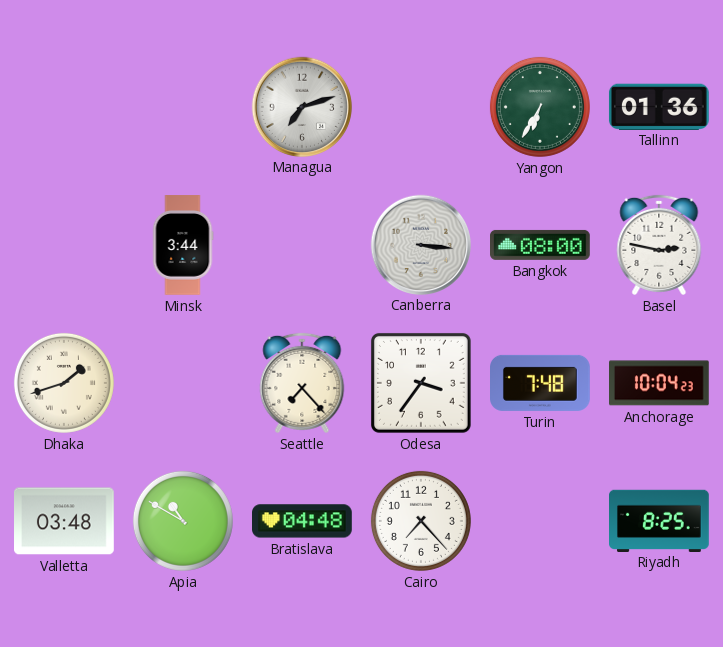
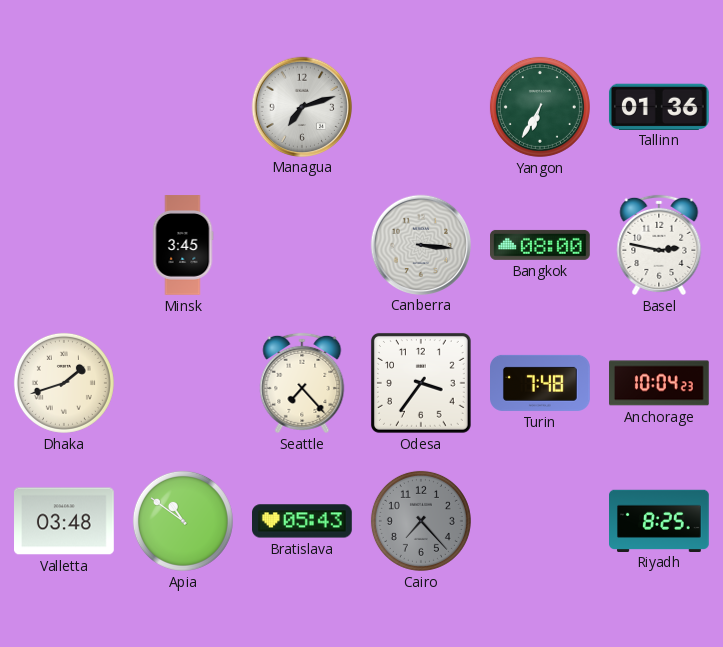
Minsk: 3:44 -> 3:45
Apia: 10:50 -> 10:51
Bratislava: 04:48 -> 05:43
Cairo dial: white -> grey
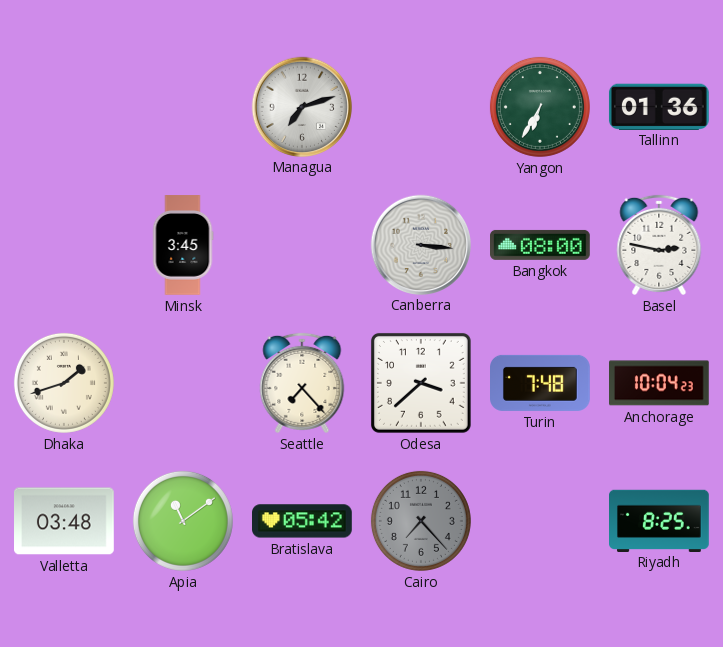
Odesa: 3:36 -> 3:38
Apia: 10:51 -> 11:09
Bratislava: 05:43 -> 05:42
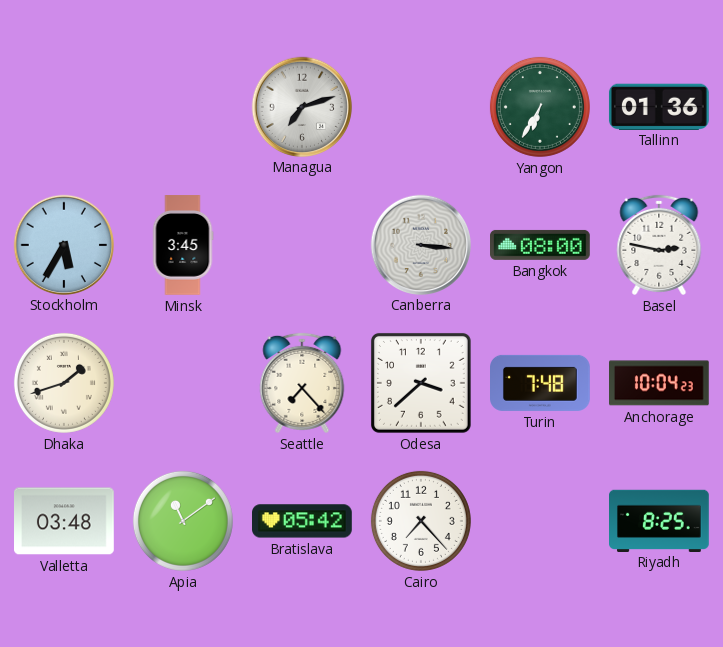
Stockholm: none -> 5:35
Cairo dial: grey -> white
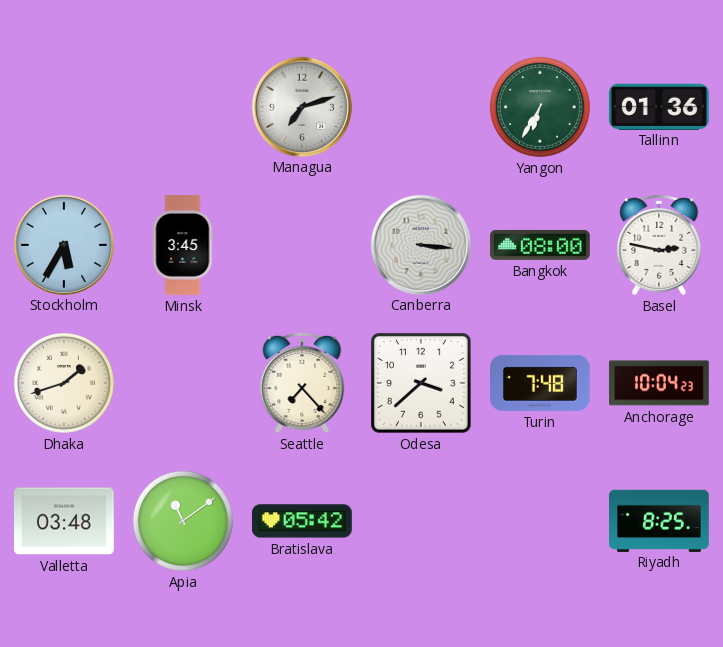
Cairo: 7:23 -> none
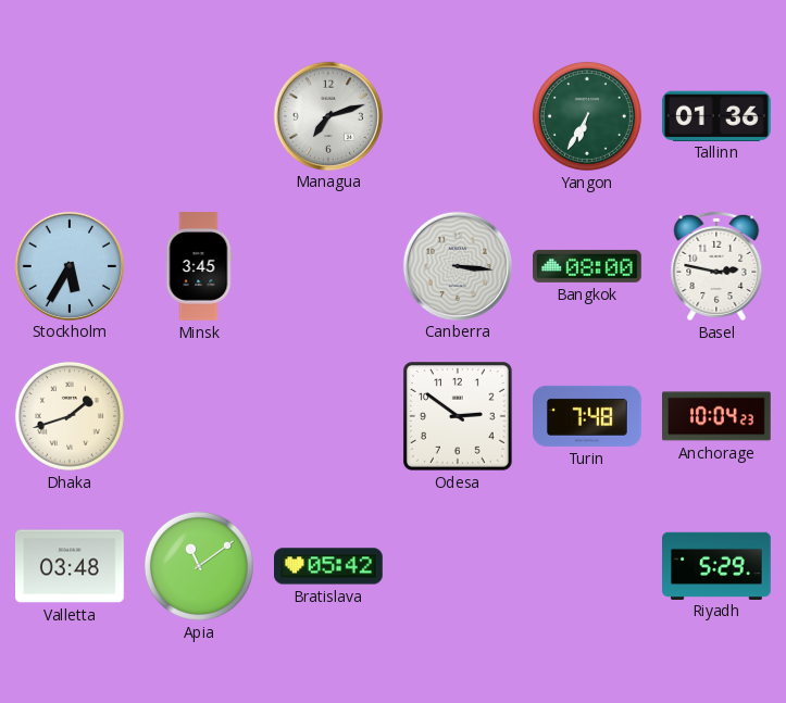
Seattle: 7:23 -> none
Odesa: 3:38 -> 2:51
Riyadh: 8:25 -> 5:29
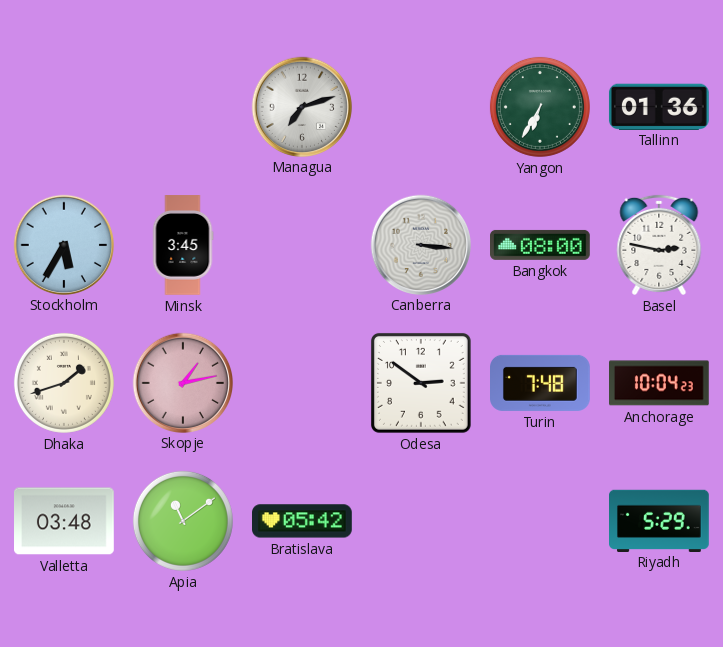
Skopje: none -> 1:13
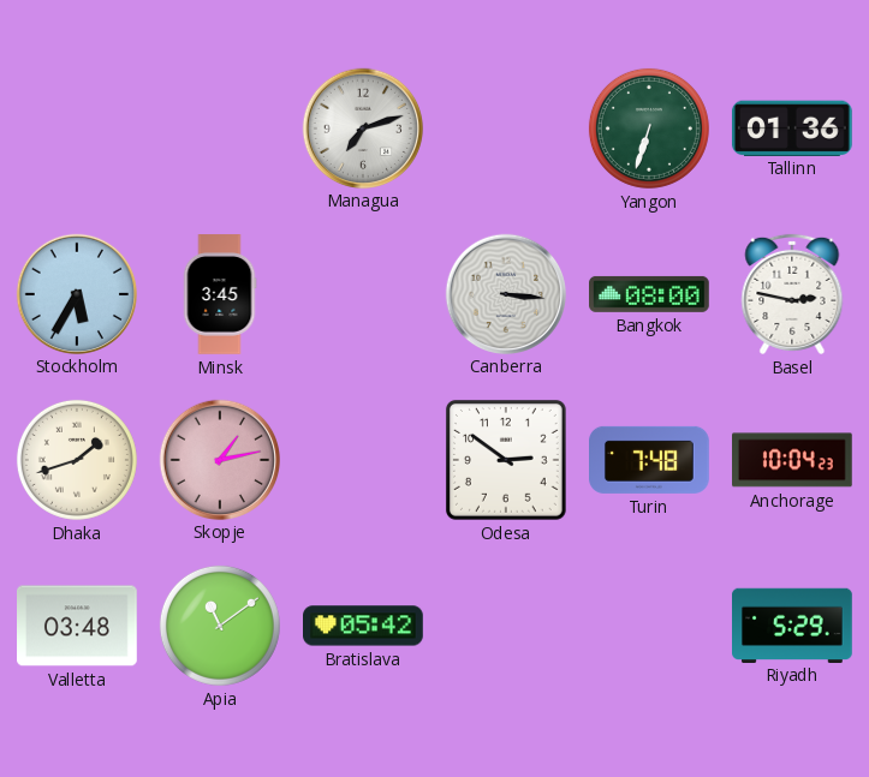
Yangon: 6:35 -> 6:33
